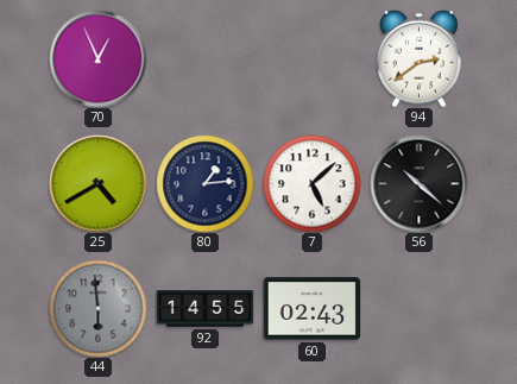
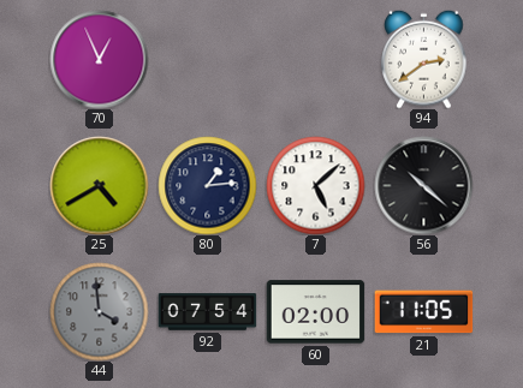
44: 5:59 -> 3:59
92: 14:55 -> 07:54
60: 02:43 -> 02:00
21: none -> 11:05
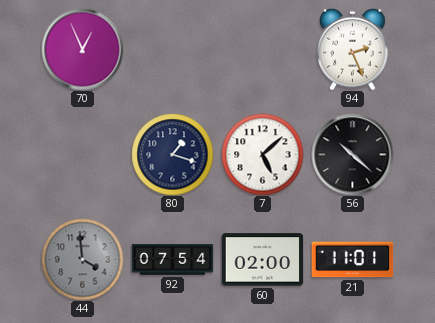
94: 2:39 -> 2:26
25: 4:40 -> none
80: 1:14 -> 1:18
21: 11:05 -> 11:01
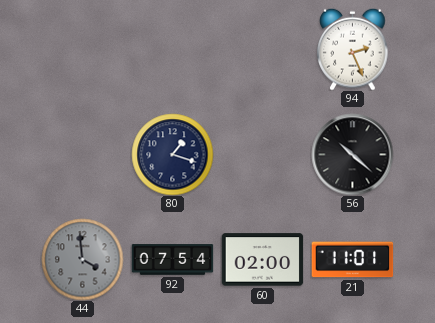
70: 12:56 -> none
7: 5:08 -> none
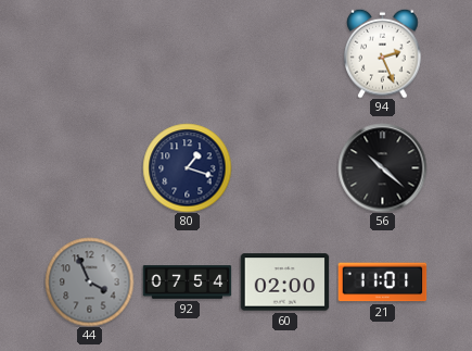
44: 3:59 -> 3:56
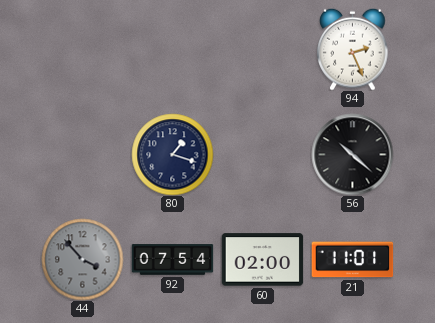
44: 3:56 -> 3:53
